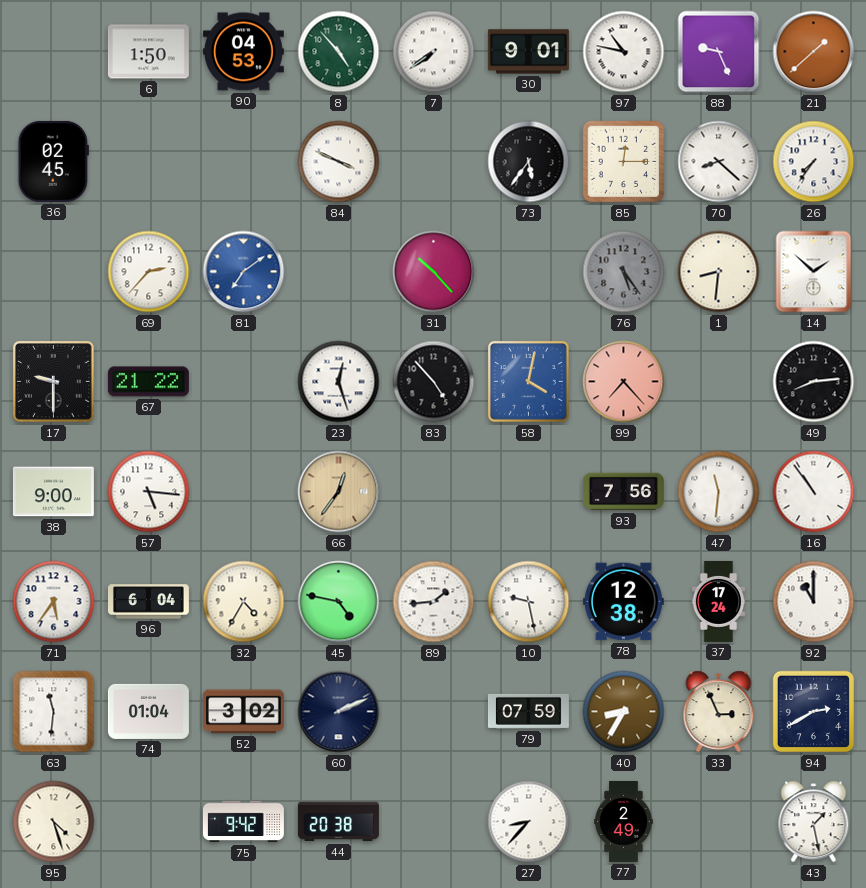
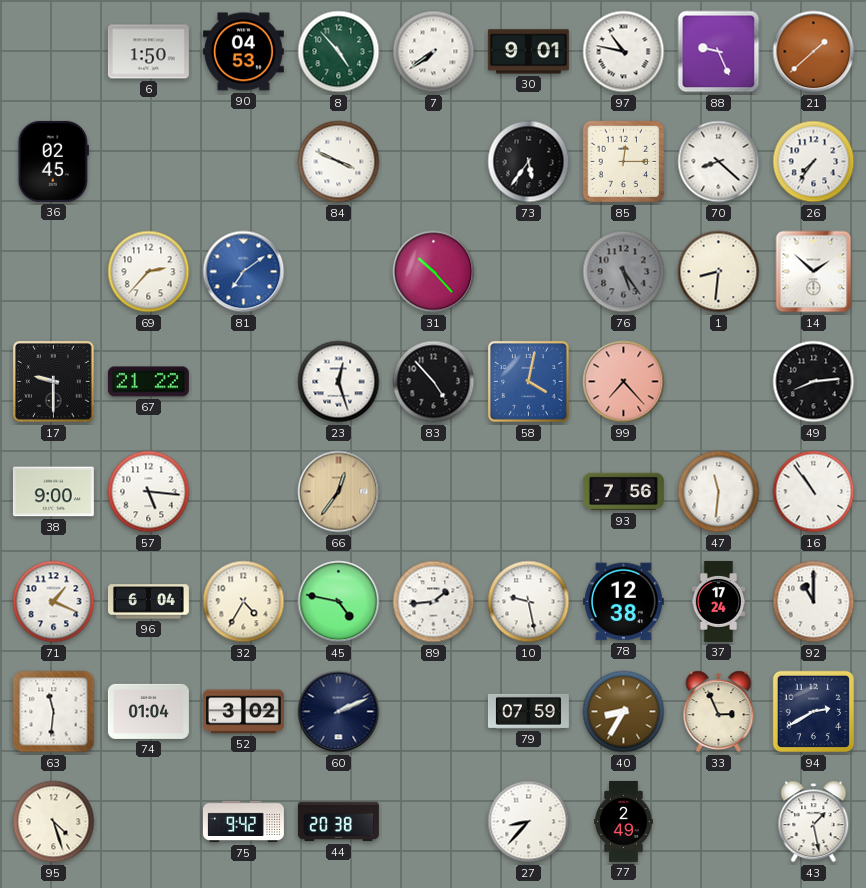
71: 5:36 -> 1:19
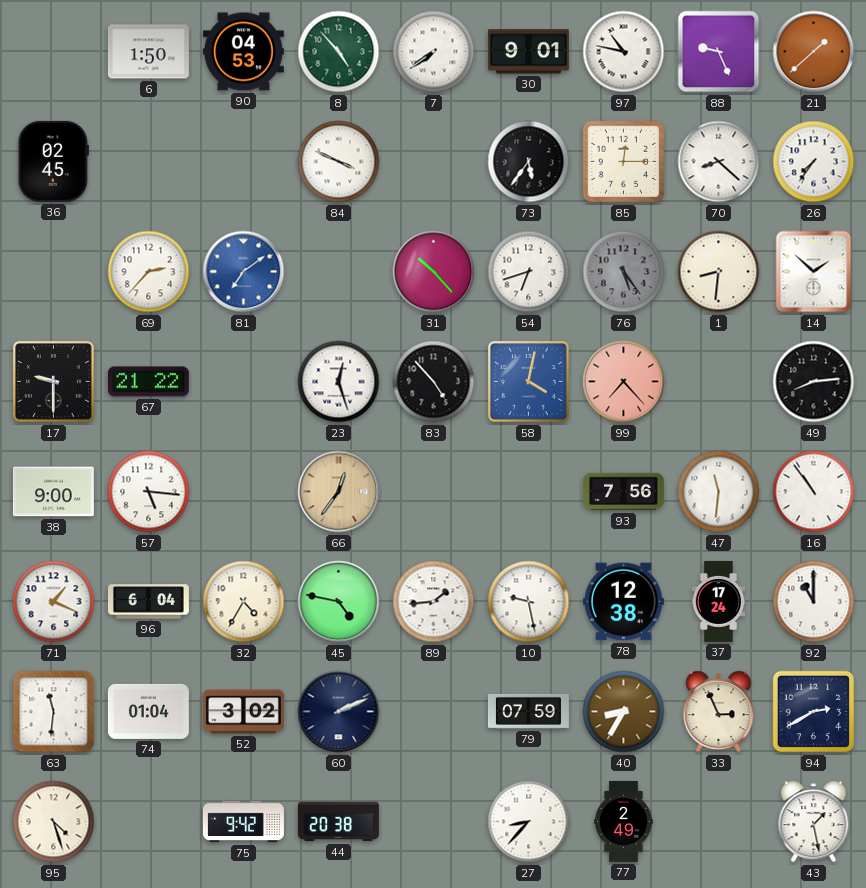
54: none -> 6:42
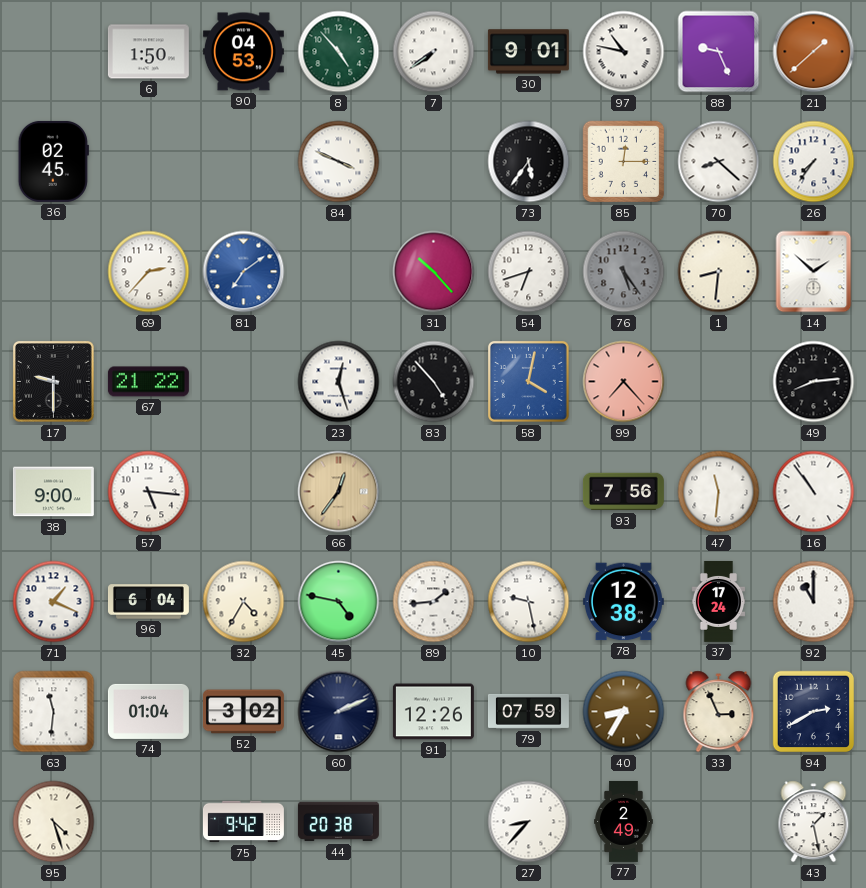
91: none -> 12:26
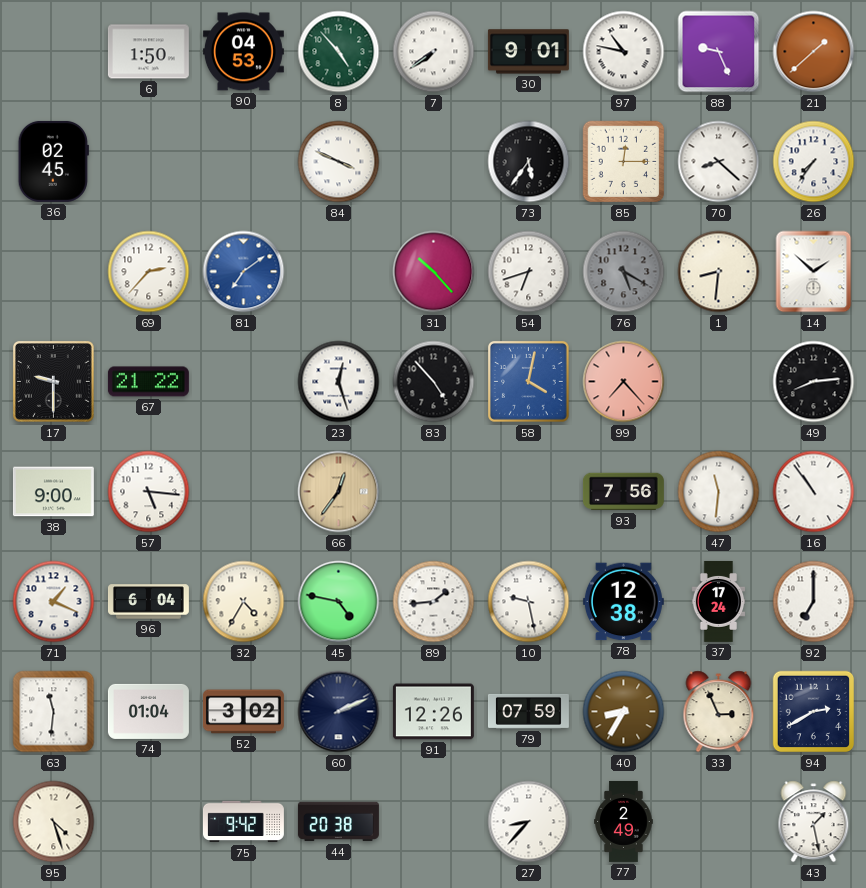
76: 5:24 -> 5:20
92: 11:00 -> 7:00
